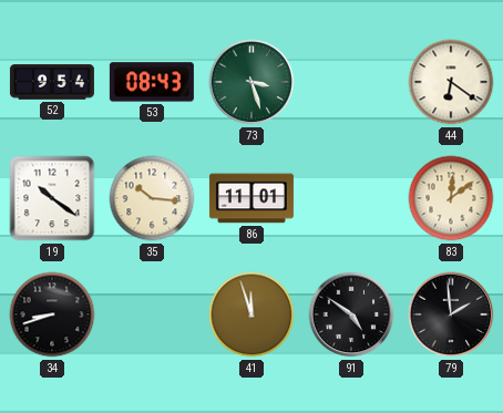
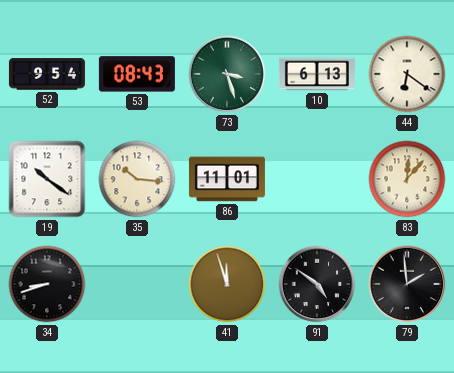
10: none -> 6:13
83: 12:09 -> 12:07
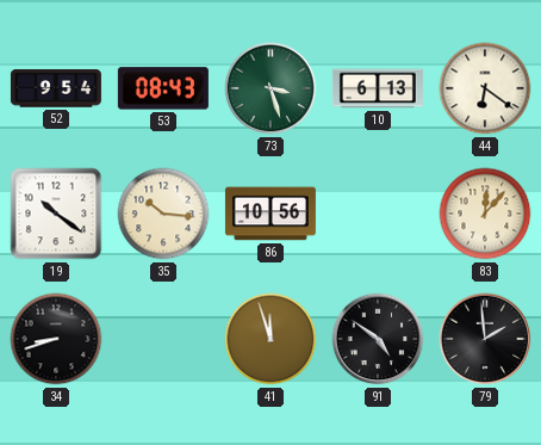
86: 11:01 -> 10:56
